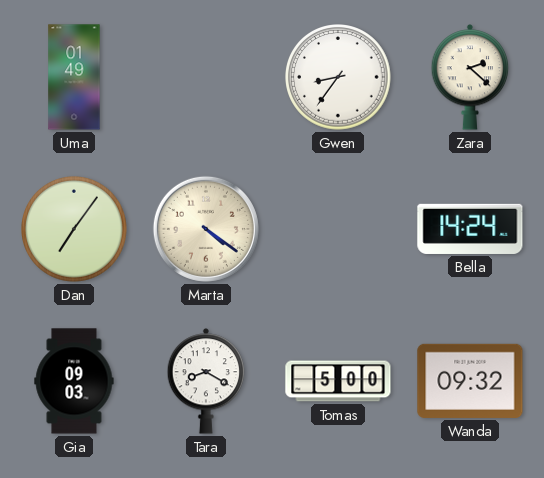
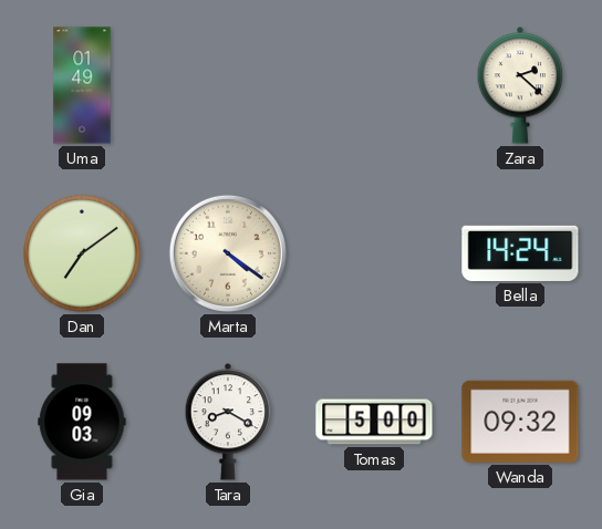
Gwen: 8:36 -> none
Dan: 7:06 -> 7:09
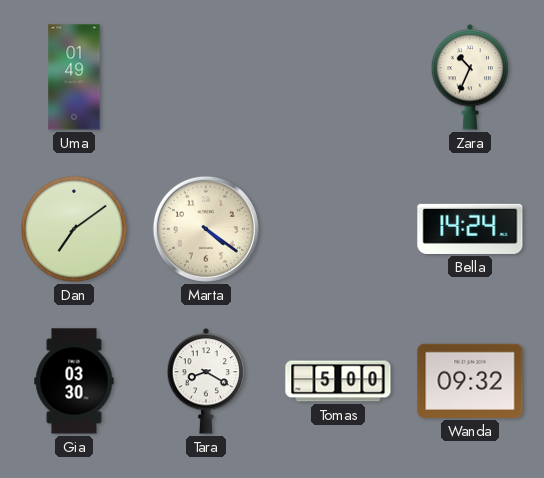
Zara: 2:22 -> 10:34
Gia: 09:03 -> 03:30
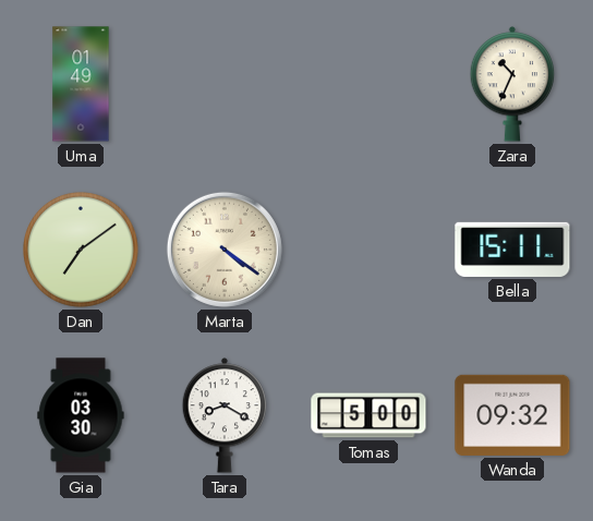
Bella: 14:24 -> 15:11
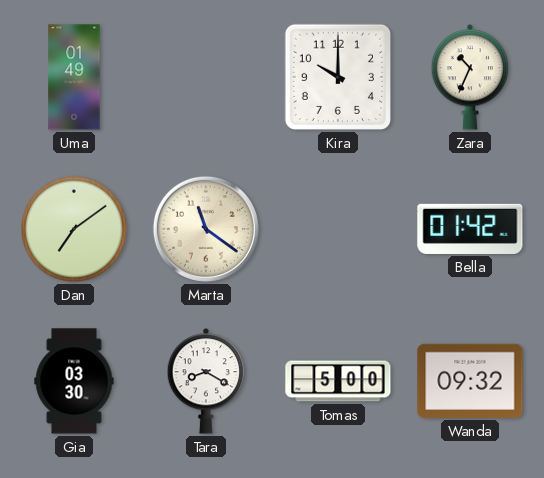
Kira: none -> 10:00
Marta: 4:21 -> 11:21
Bella: 15:11 -> 01:42
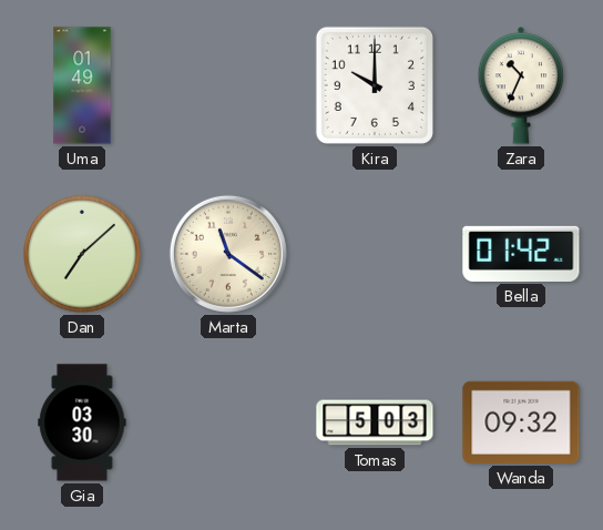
Dan: 7:09 -> 7:08
Tara: 8:20 -> none
Tomas: 5:00 -> 5:03
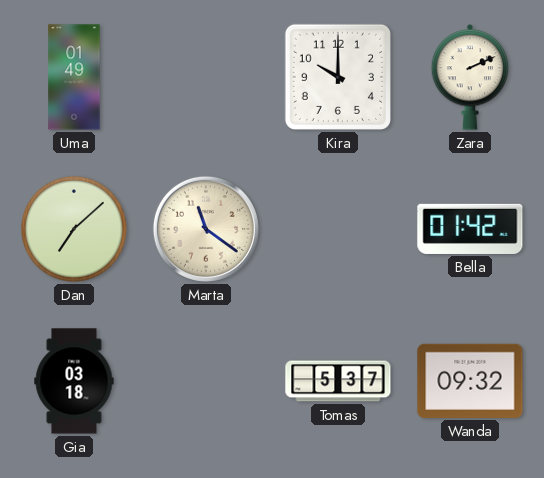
Zara: 10:34 -> 2:11
Gia: 03:30 -> 03:18
Tomas: 5:03 -> 5:37
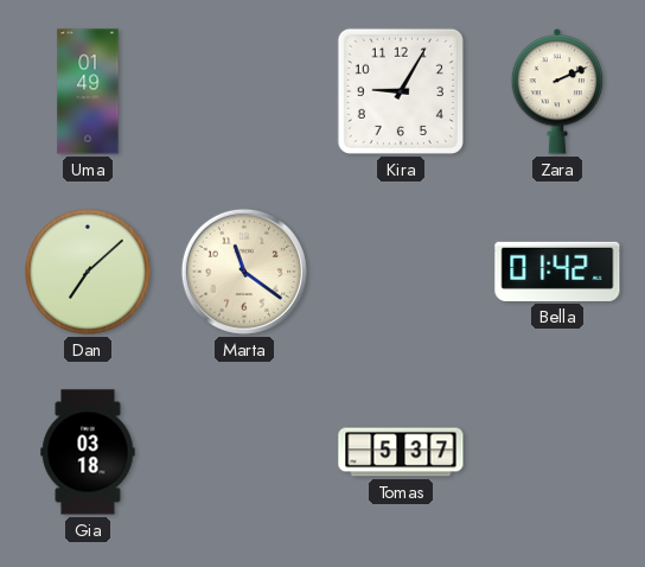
Kira: 10:00 -> 9:05
Wanda: 09:32 -> none
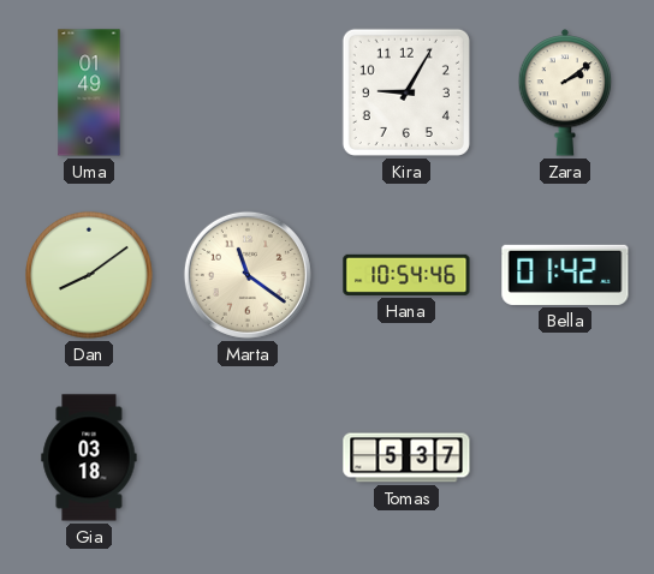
Zara: 2:11 -> 2:09
Dan: 7:08 -> 8:09
Hana: none -> 10:54
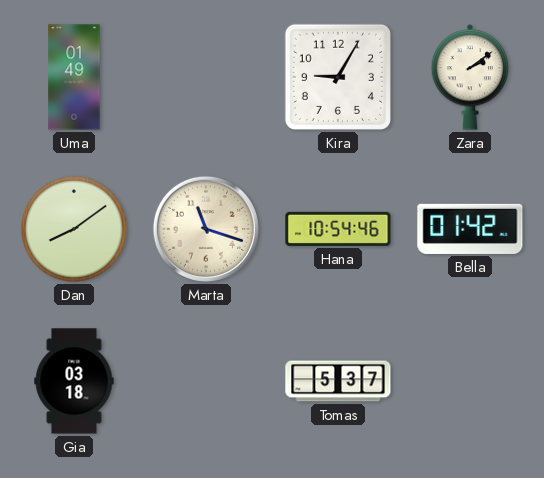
Marta: 11:21 -> 11:18
